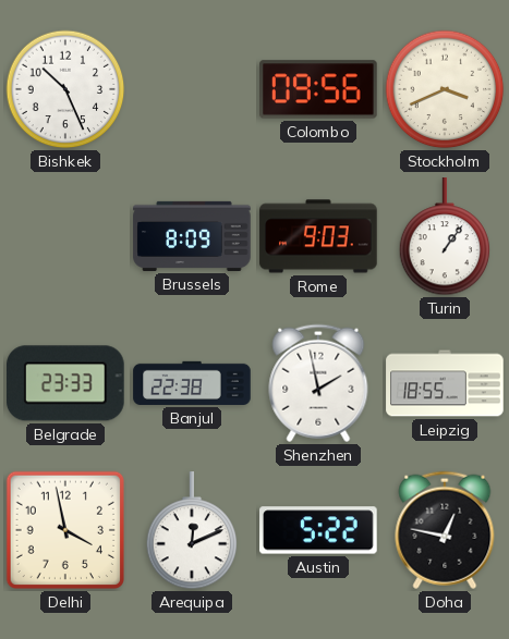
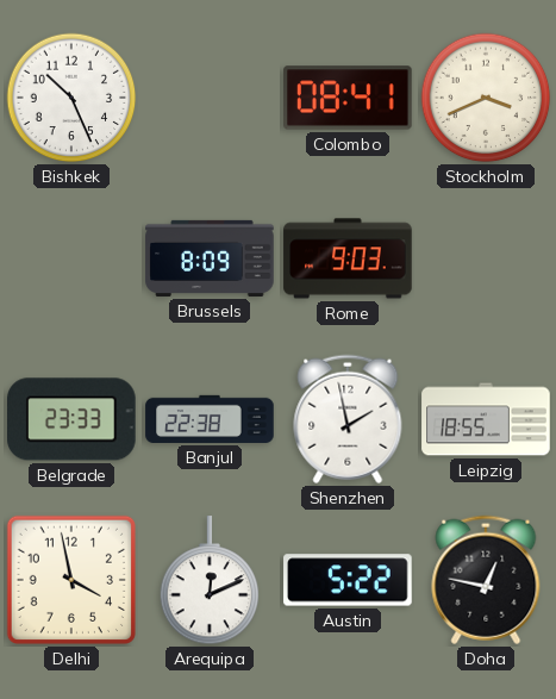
Colombo: 09:56 -> 08:41
Turin: 1:06 -> none
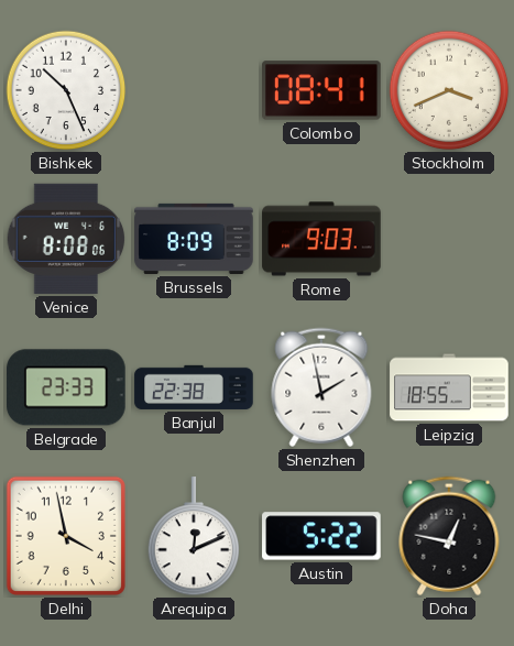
Venice: none -> 8:08
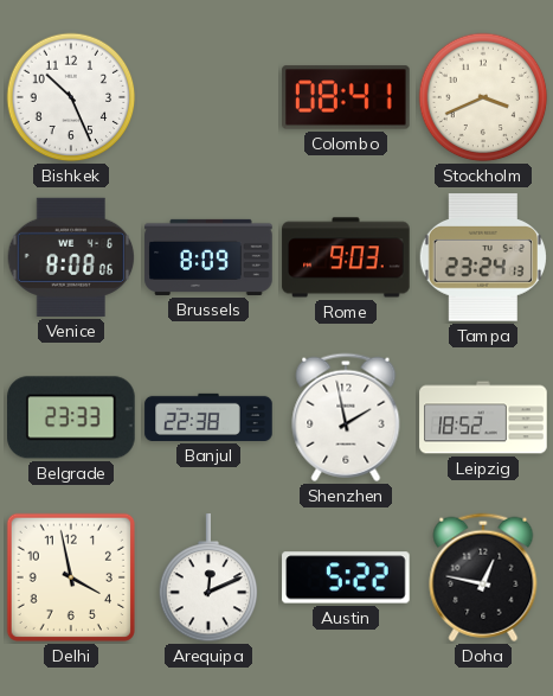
Tampa: none -> 23:24
Leipzig: 18:55 -> 18:52
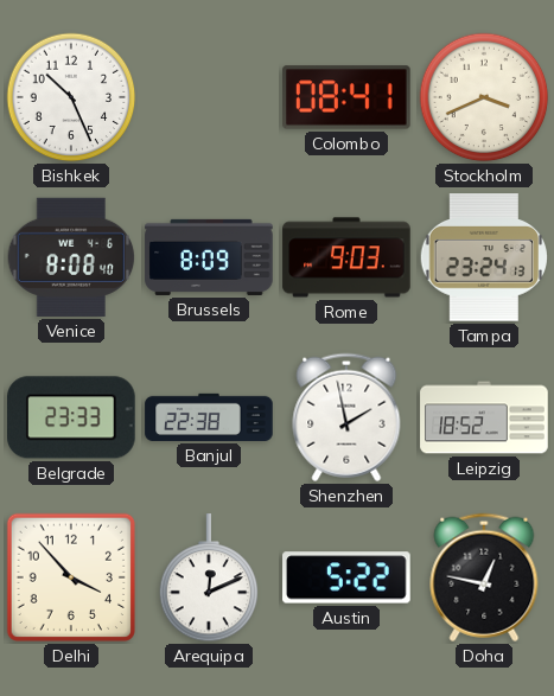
Venice: 8:08:06 -> 8:08:40
Delhi: 3:58 -> 3:53
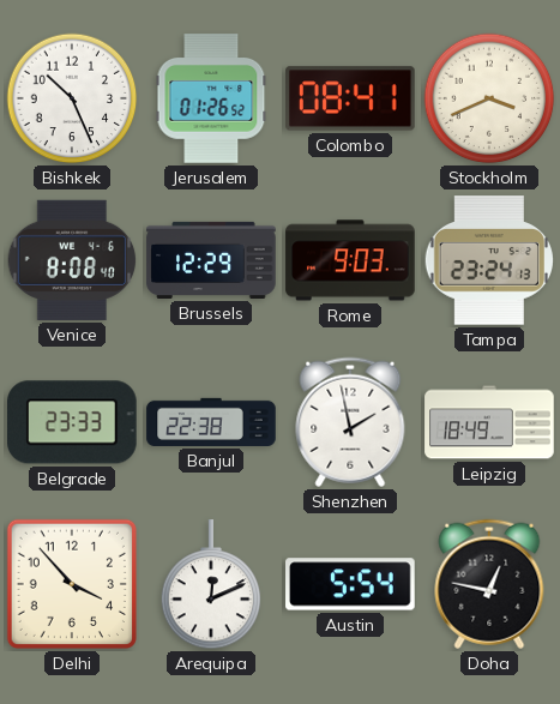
Jerusalem: none -> 01:26
Brussels: 8:09 -> 12:29
Leipzig: 18:52 -> 18:49
Austin: 5:22 -> 5:54
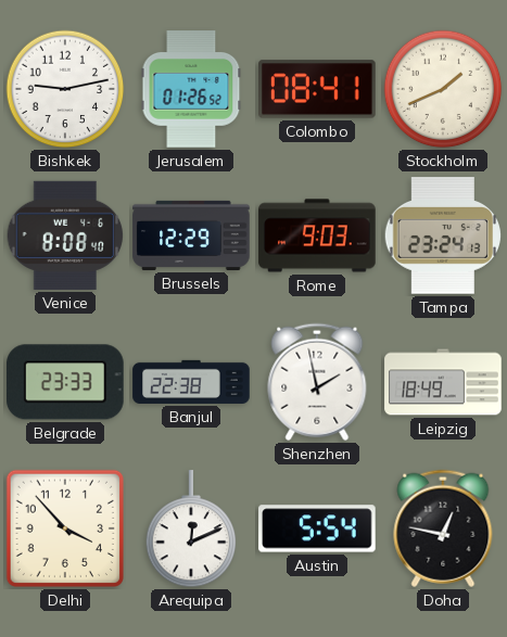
Bishkek: 10:26 -> 9:13
Stockholm: 3:41 -> 1:41
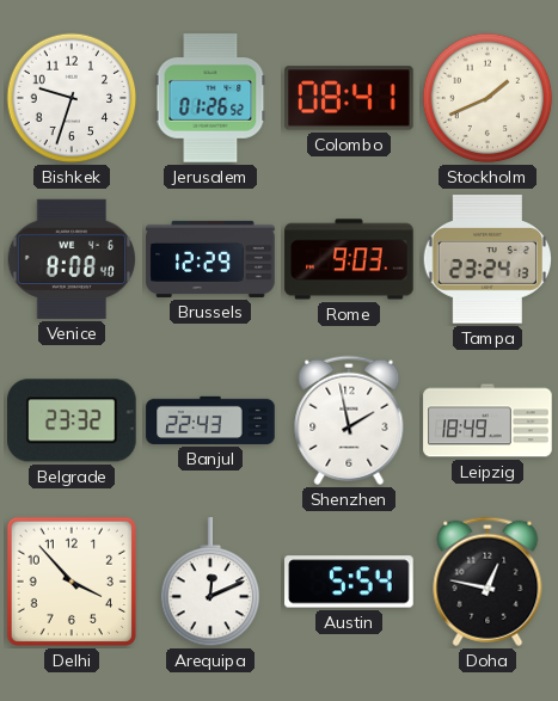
Bishkek: 9:13 -> 9:33
Belgrade: 23:33 -> 23:32
Banjul: 22:38 -> 22:43
